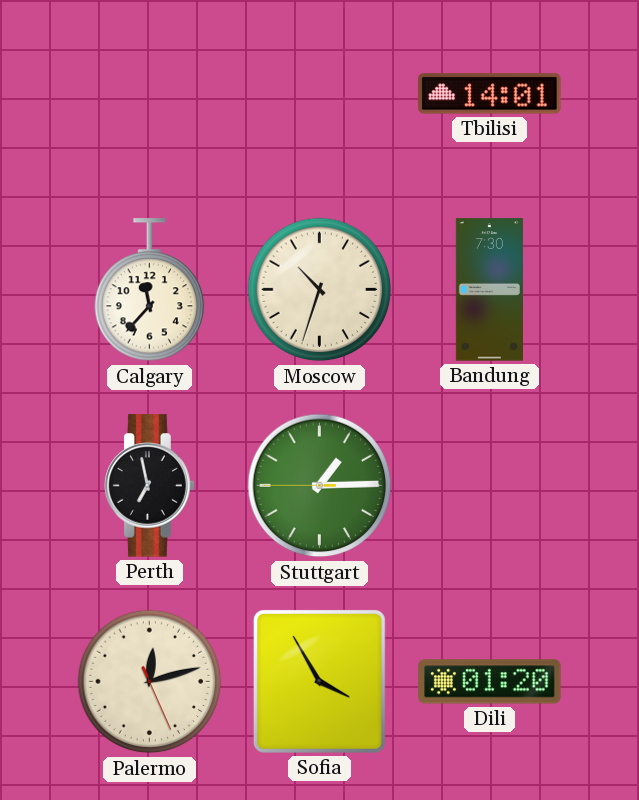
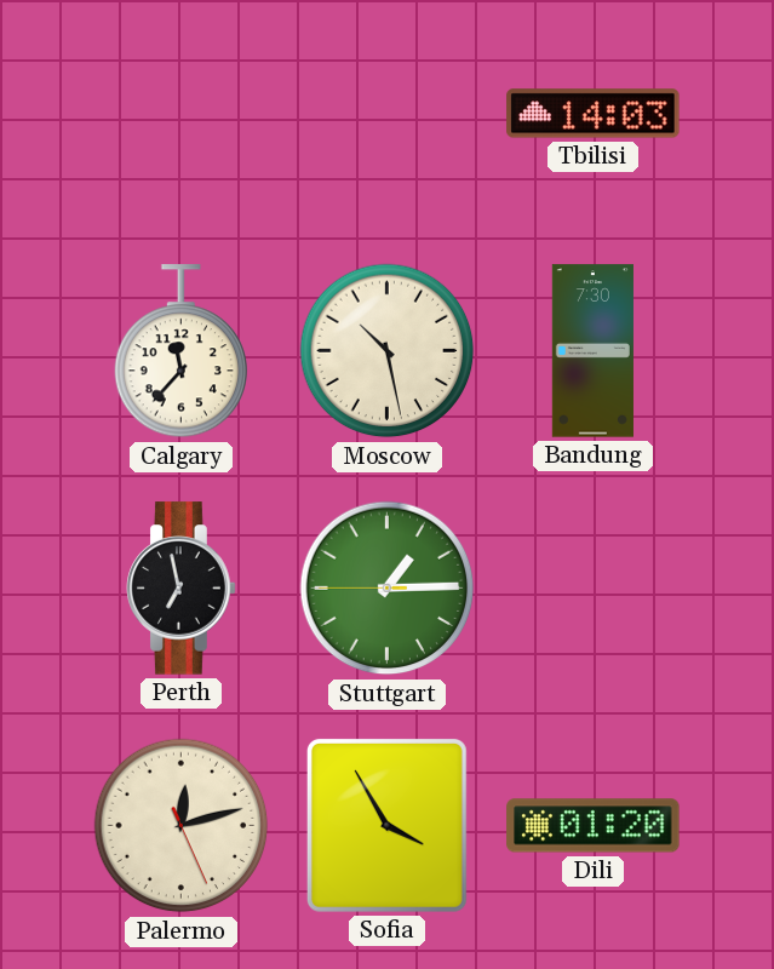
Tbilisi: 14:01 -> 14:03
Moscow: 10:33 -> 10:28
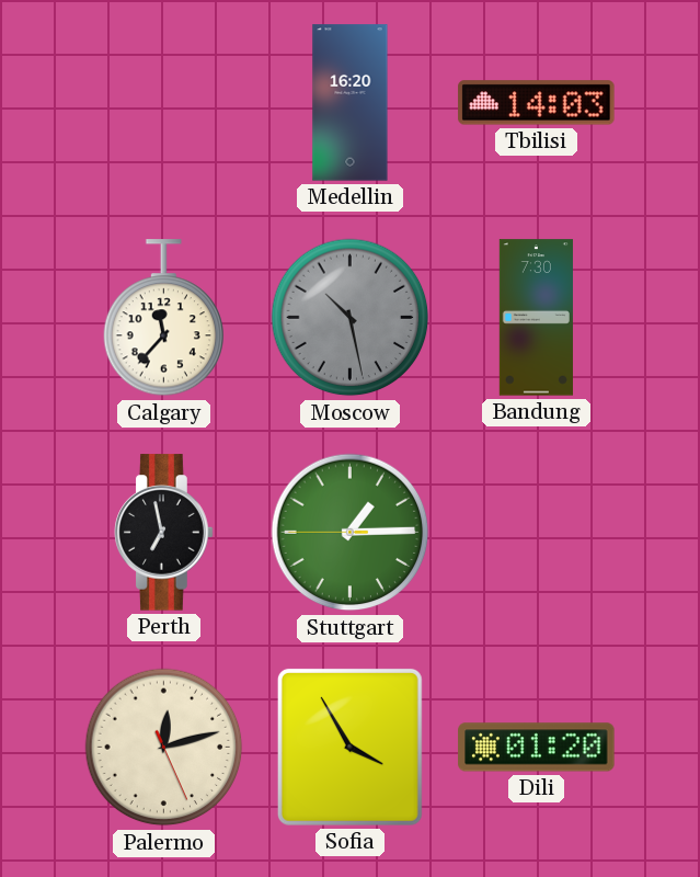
Medellin: none -> 16:20
Moscow dial: cream -> grey
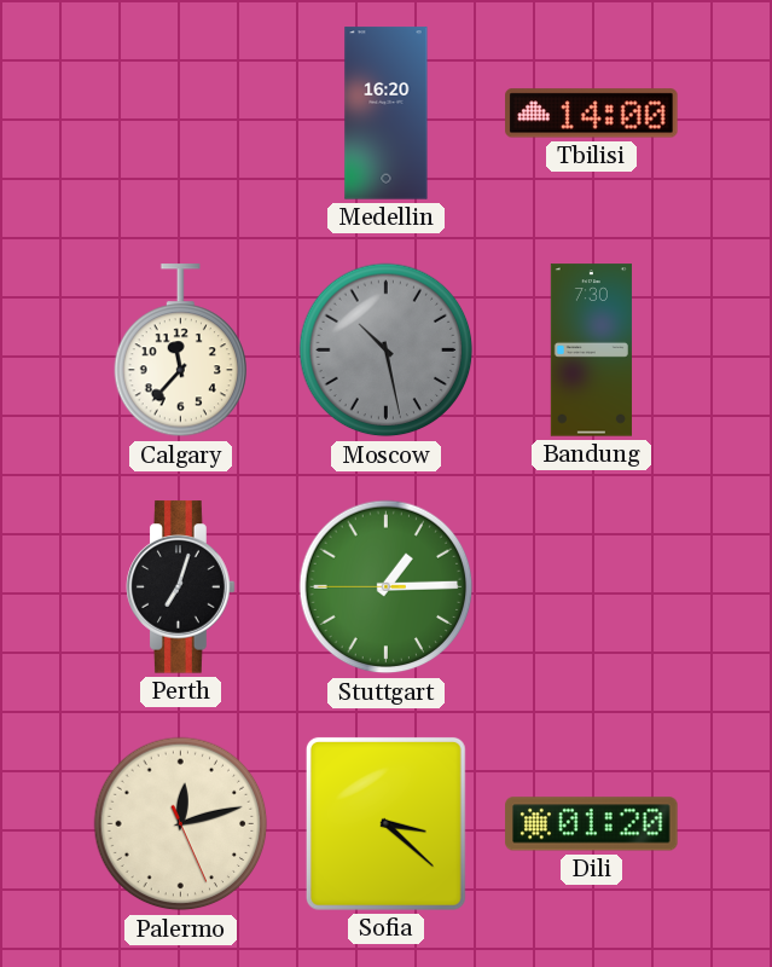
Tbilisi: 14:03 -> 14:00
Perth: 6:58 -> 7:03
Sofia: 3:55 -> 3:22
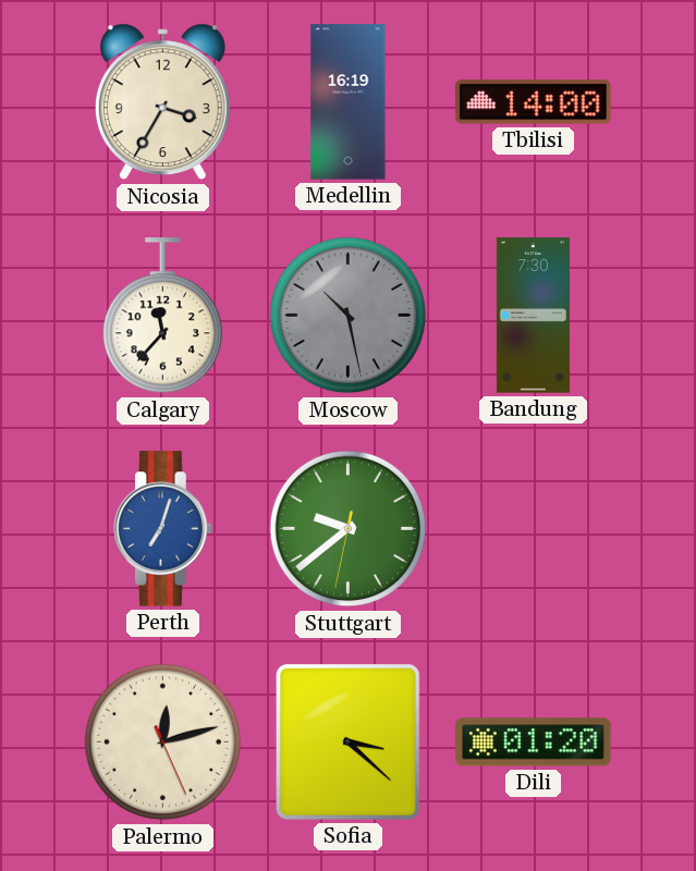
Nicosia: none -> 3:35
Medellin: 16:20 -> 16:19
Perth dial: black -> blue
Stuttgart: 1:14 -> 9:38
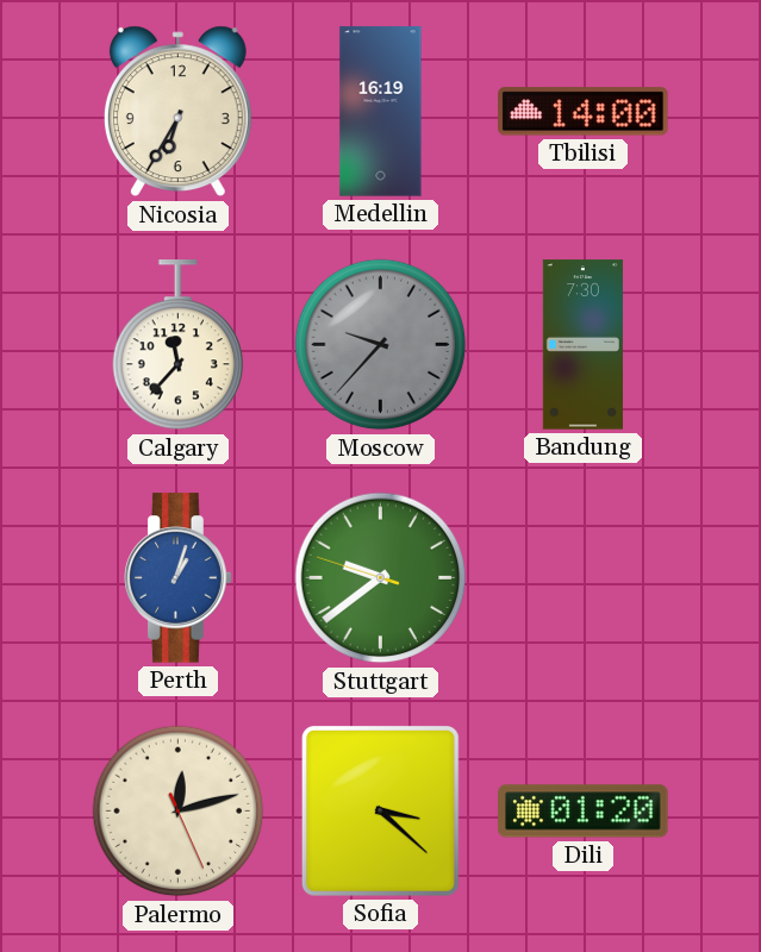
Nicosia: 3:35 -> 6:35
Moscow: 10:28 -> 9:37
Perth: 7:03 -> 1:03
Stuttgart: 9:38:32 -> 9:38:48
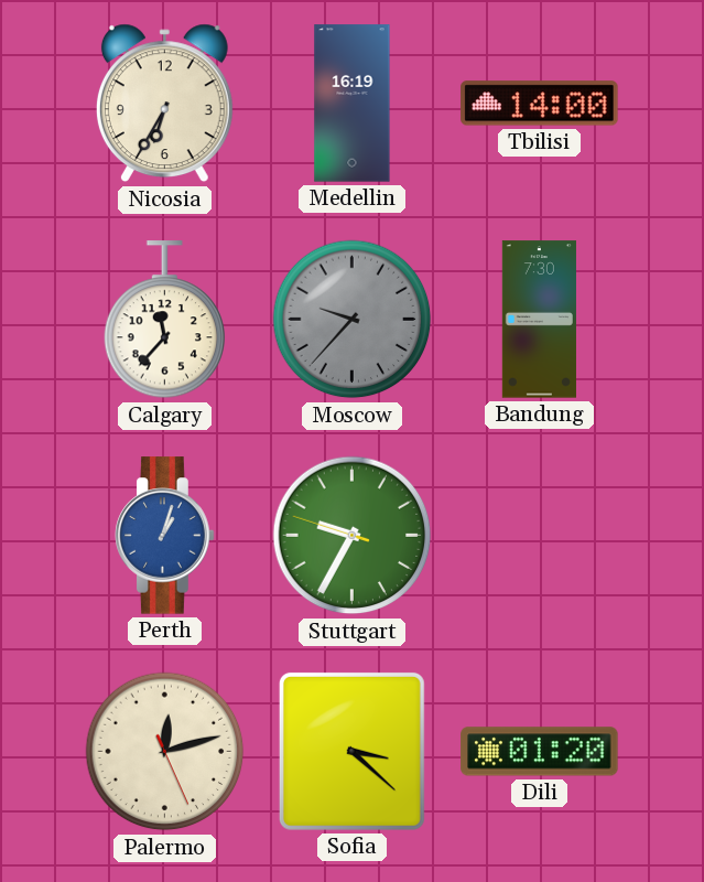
Stuttgart: 9:38 -> 9:34
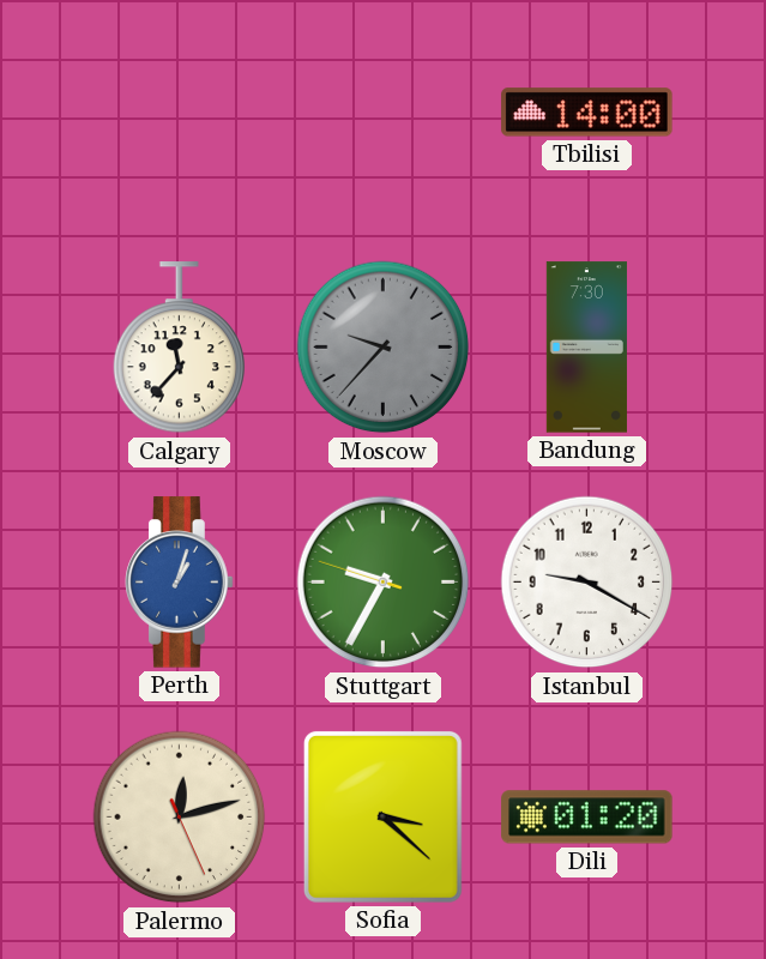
Nicosia: 6:35 -> none
Medellin: 16:19 -> none
Istanbul: none -> 9:20
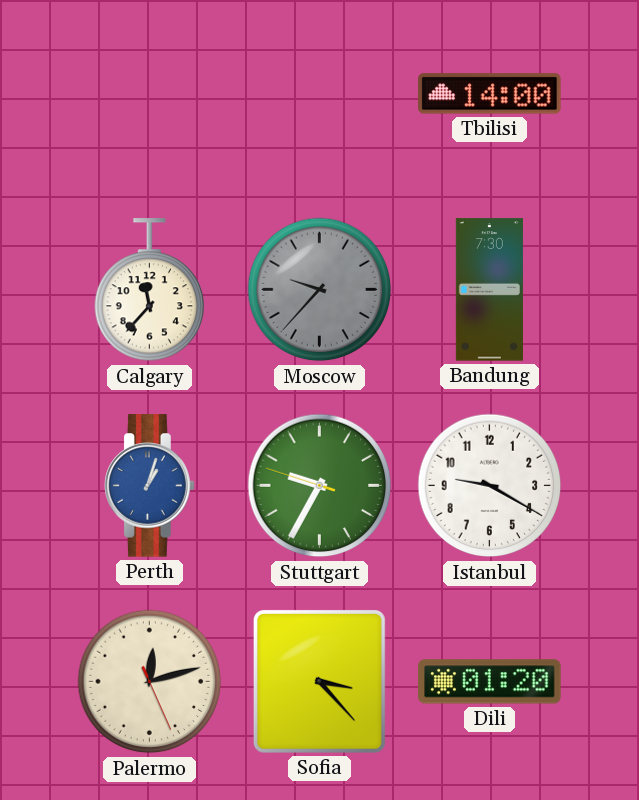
Sofia: 3:22 -> 3:23
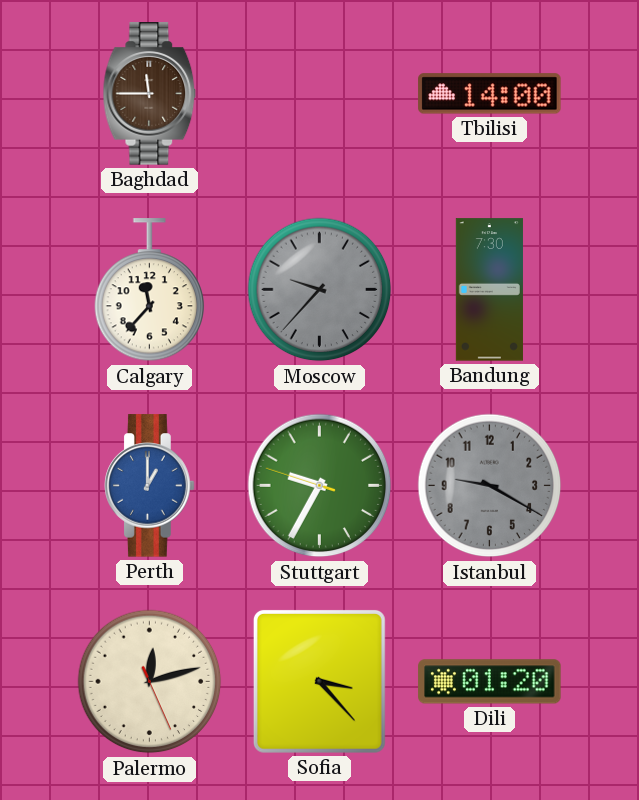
Baghdad: none -> 11:45
Perth: 1:03 -> 1:00
Istanbul dial: white -> grey
